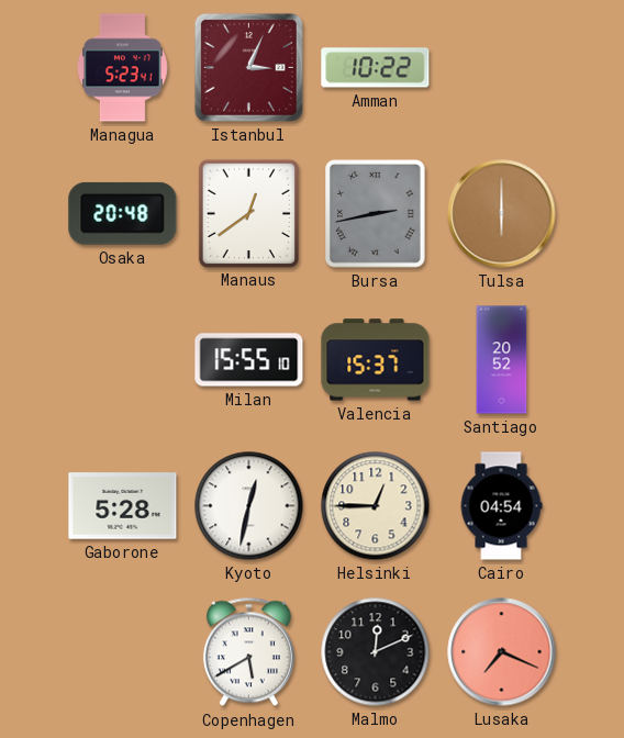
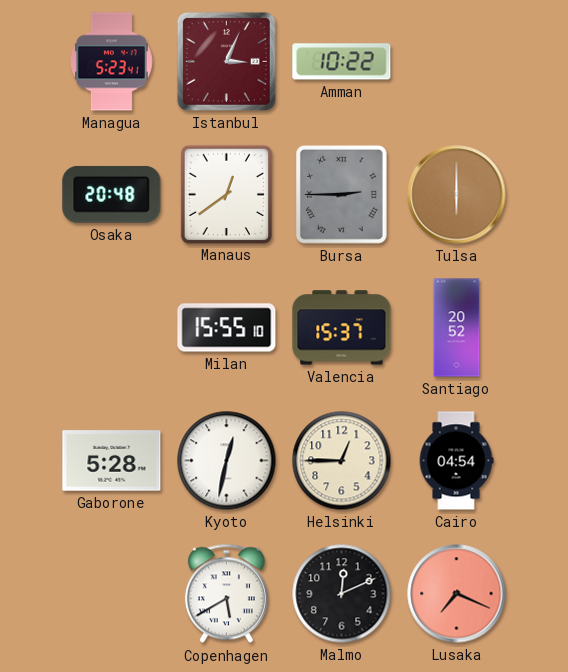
Bursa: 2:43 -> 2:45
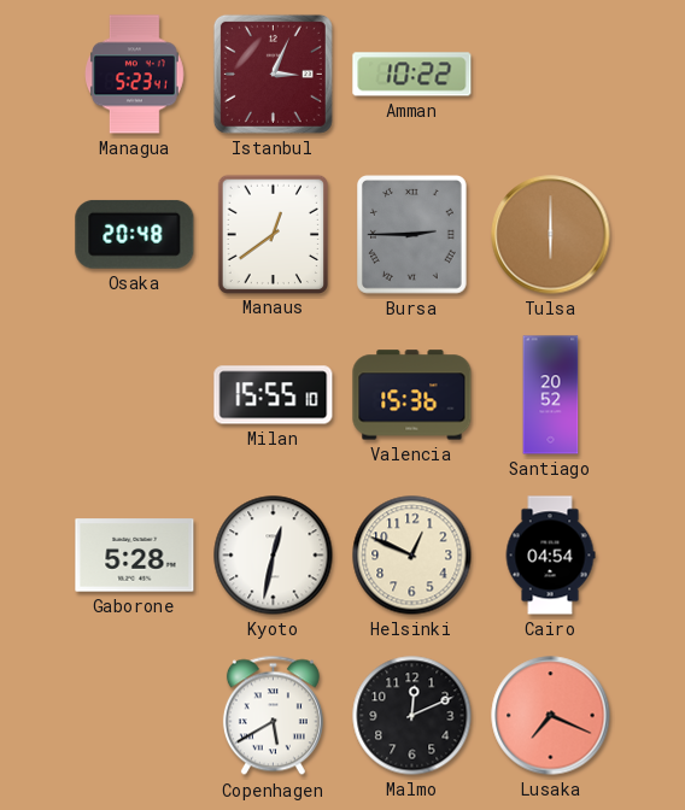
Valencia: 15:37 -> 15:36
Helsinki: 12:45 -> 12:49
